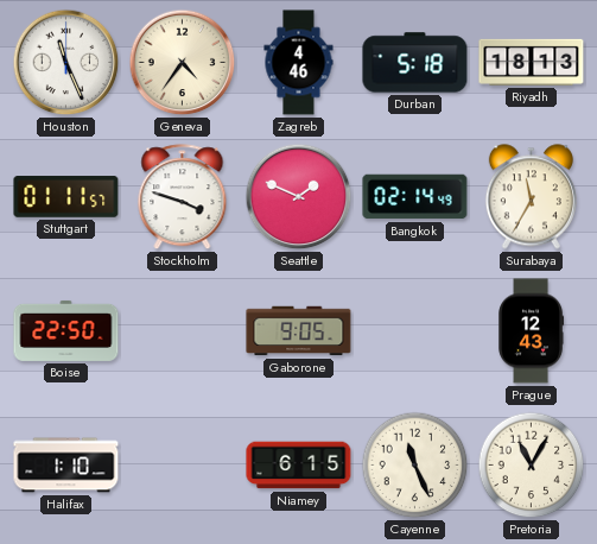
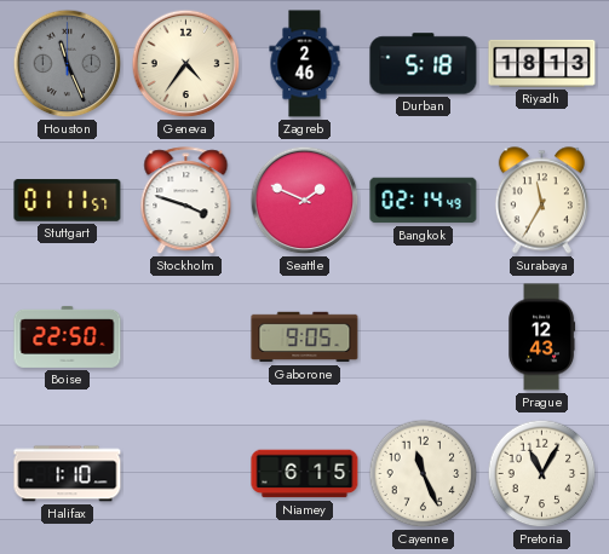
Houston dial: white -> grey
Zagreb: 4:46 -> 2:46
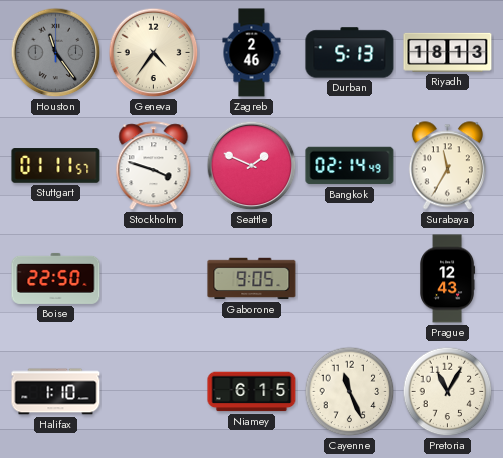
Houston: 11:26 -> 11:24
Durban: 5:18 -> 5:13
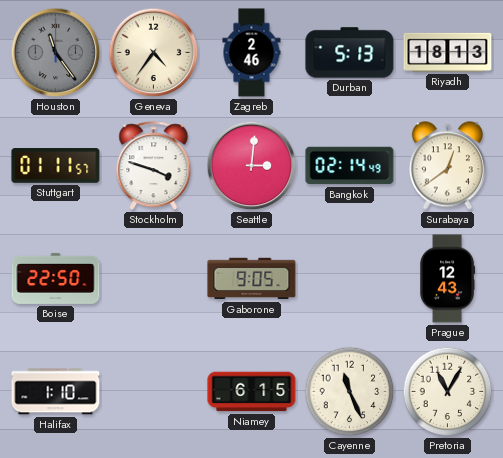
Seattle: 1:49 -> 3:01
Surabaya: 11:35 -> 12:39
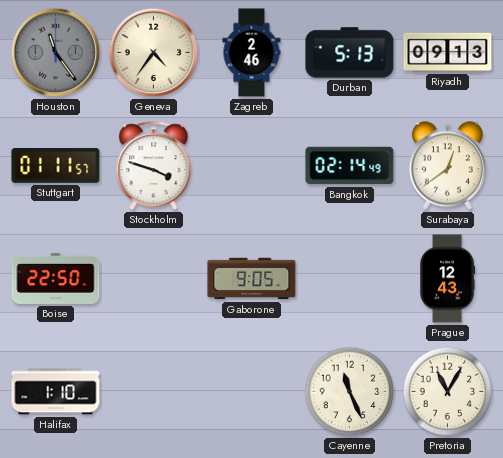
Riyadh: 18:13 -> 09:13
Seattle: 3:01 -> none
Niamey: 6:15 -> none
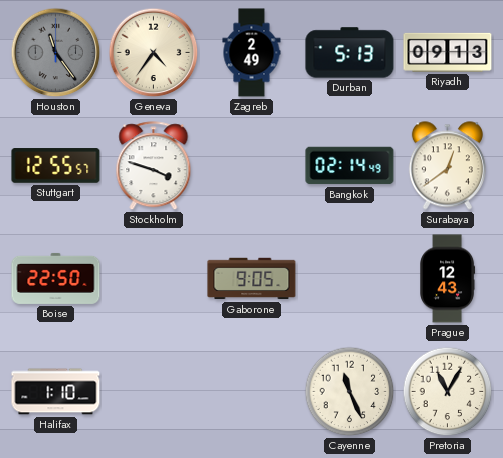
Zagreb: 2:46 -> 2:49
Stuttgart: 01:11 -> 12:55
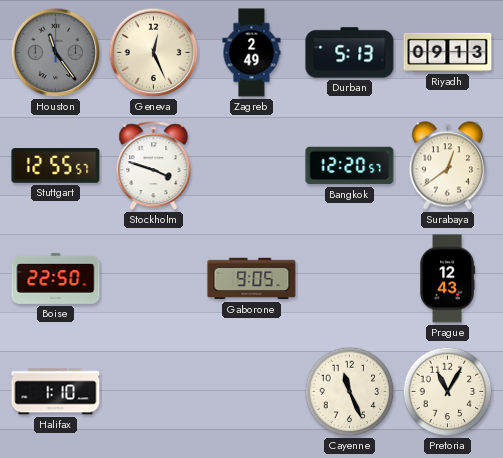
Geneva: 4:36 -> 12:26
Bangkok: 02:14 -> 12:20
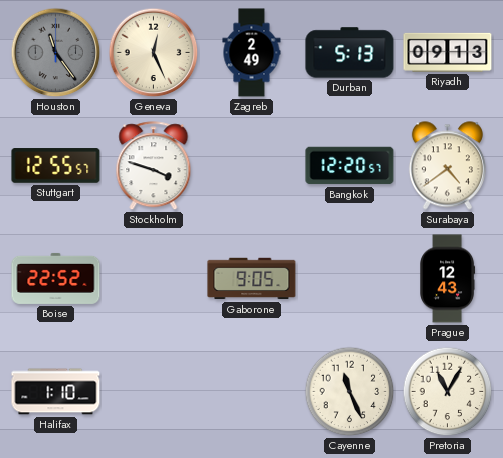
Surabaya: 12:39 -> 4:39
Boise: 22:50 -> 22:52
